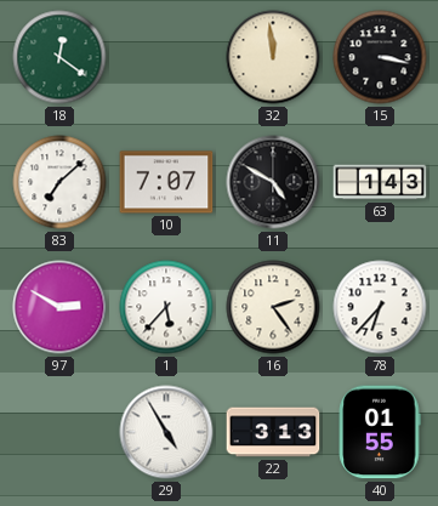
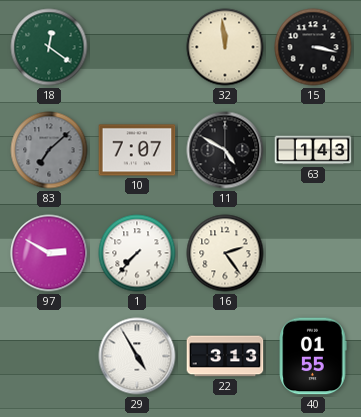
83 dial: white -> grey
1: 5:37 -> 7:37
78: 6:37 -> none
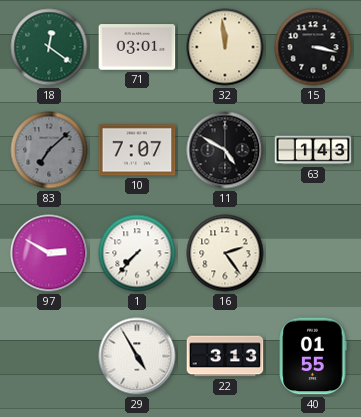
71: none -> 03:01
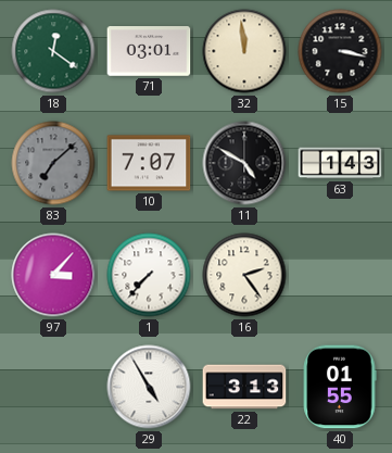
97: 2:50 -> 3:07
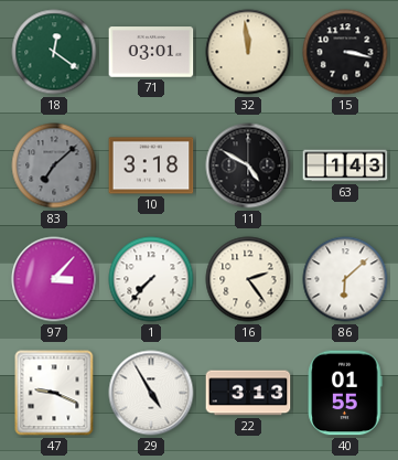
10: 7:07 -> 3:18
86: none -> 6:08
47: none -> 9:19
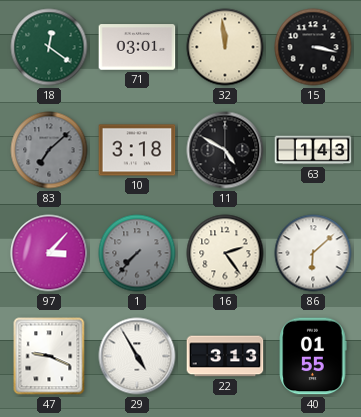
1 dial: white -> grey
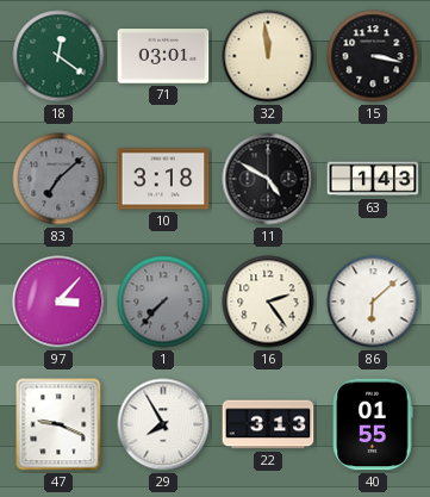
29: 4:55 -> 7:55
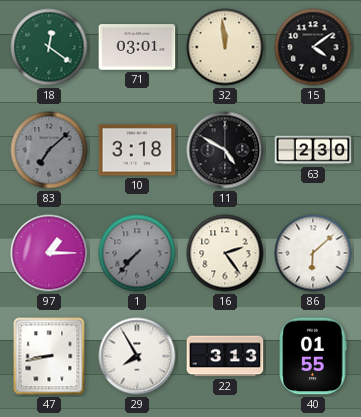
15: 3:17 -> 4:09
63: 1:43 -> 2:30
97: 3:07 -> 1:15
47: 9:19 -> 8:43
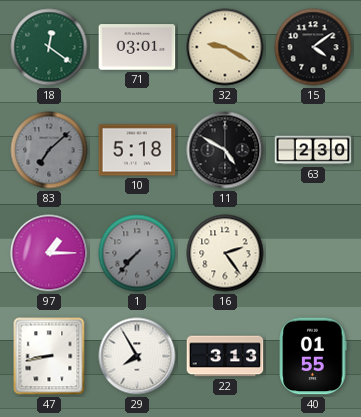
32: 11:59 -> 9:20
10: 3:18 -> 5:18
86: 6:08 -> none
